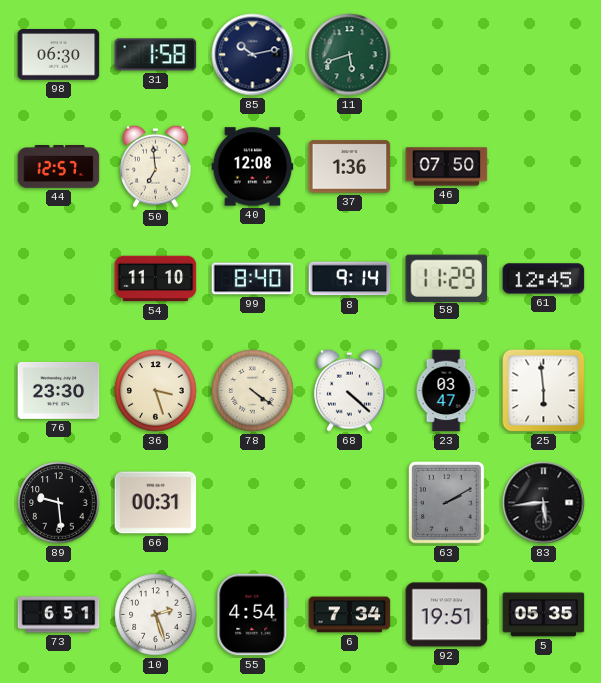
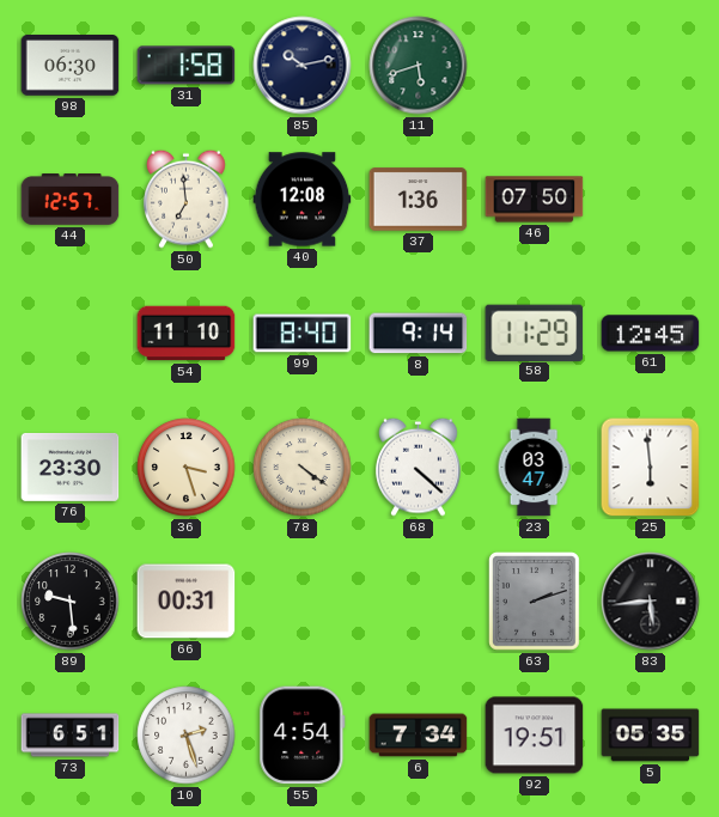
63: 2:10 -> 2:12
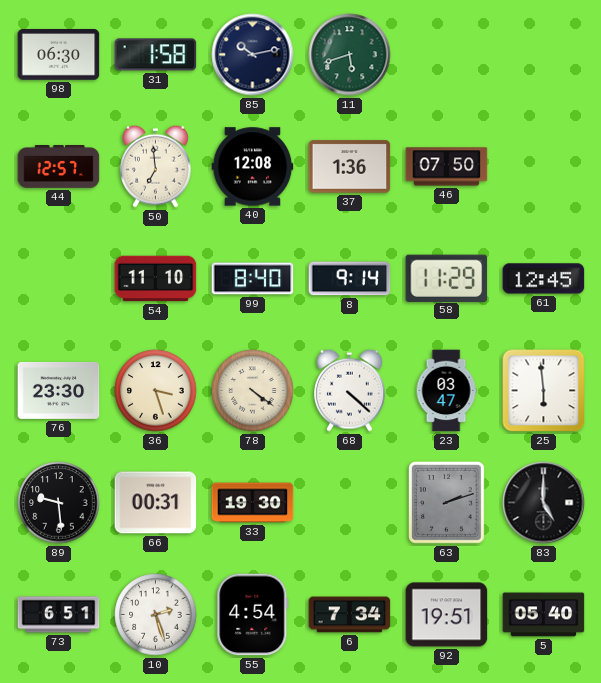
33: none -> 19:30
83: 5:44 -> 5:00
5: 05:35 -> 05:40
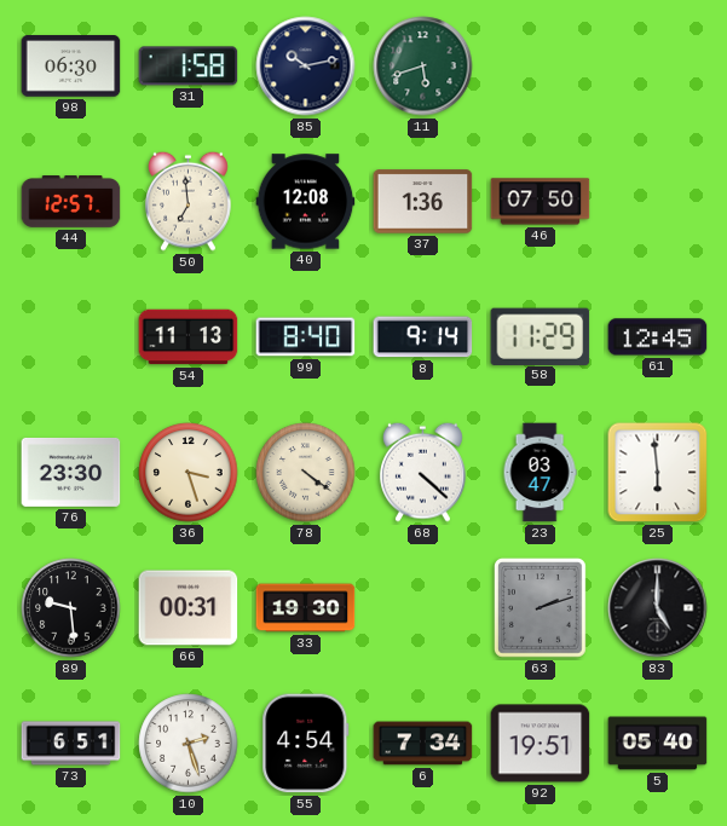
54: 11:10 -> 11:13
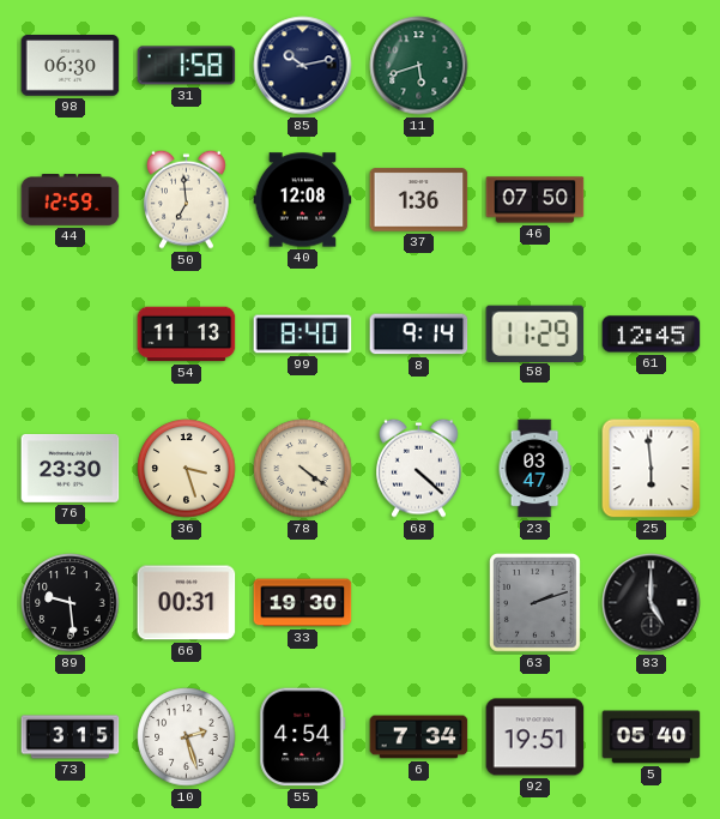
44: 12:57 -> 12:59
73: 6:51 -> 3:15
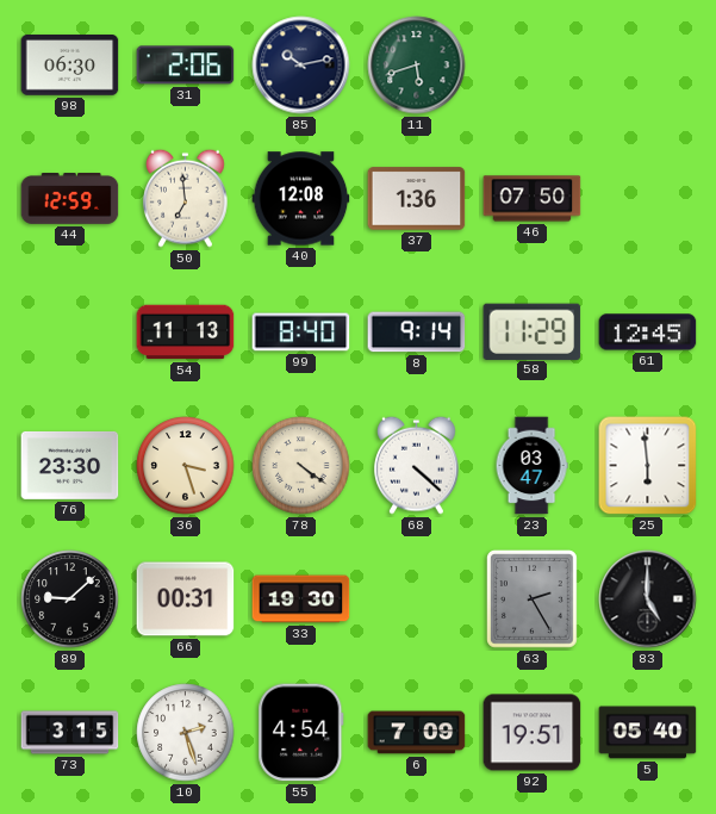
31: 1:58 -> 2:06
89: 9:29 -> 9:08
63: 2:12 -> 2:25
6: 7:34 -> 7:09
